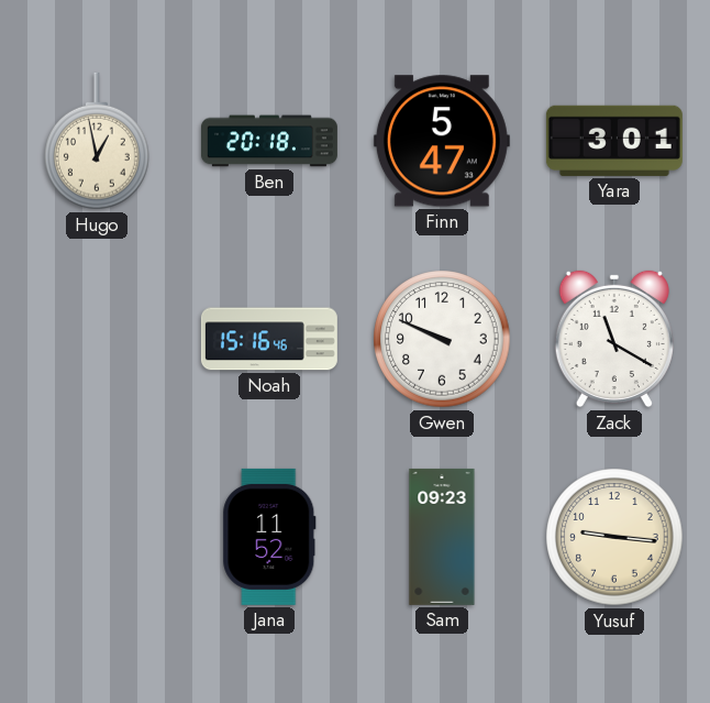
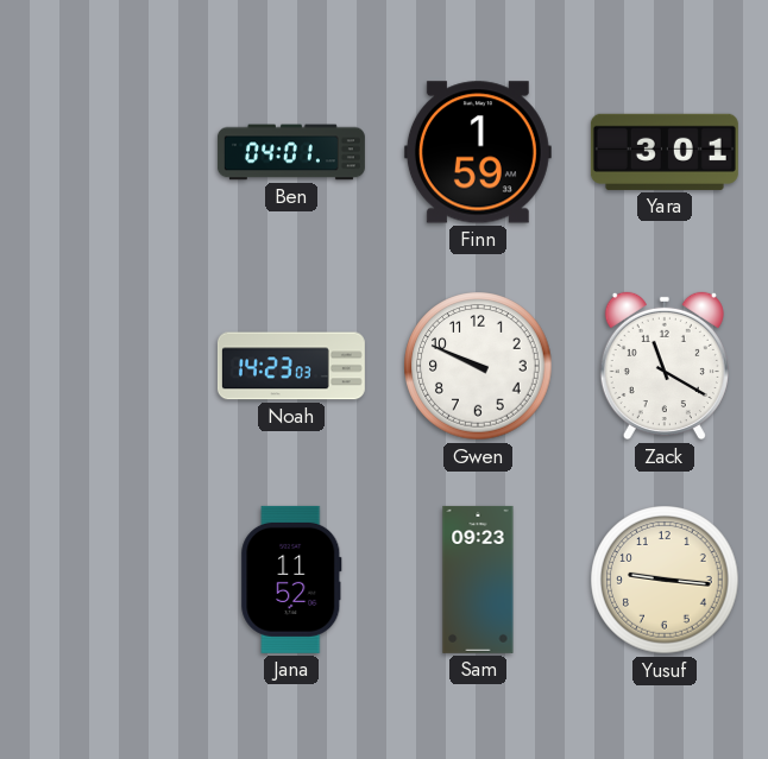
Hugo: 12:58 -> none
Ben: 20:18 -> 04:01
Finn: 5:47 -> 1:59
Noah: 15:16 -> 14:23
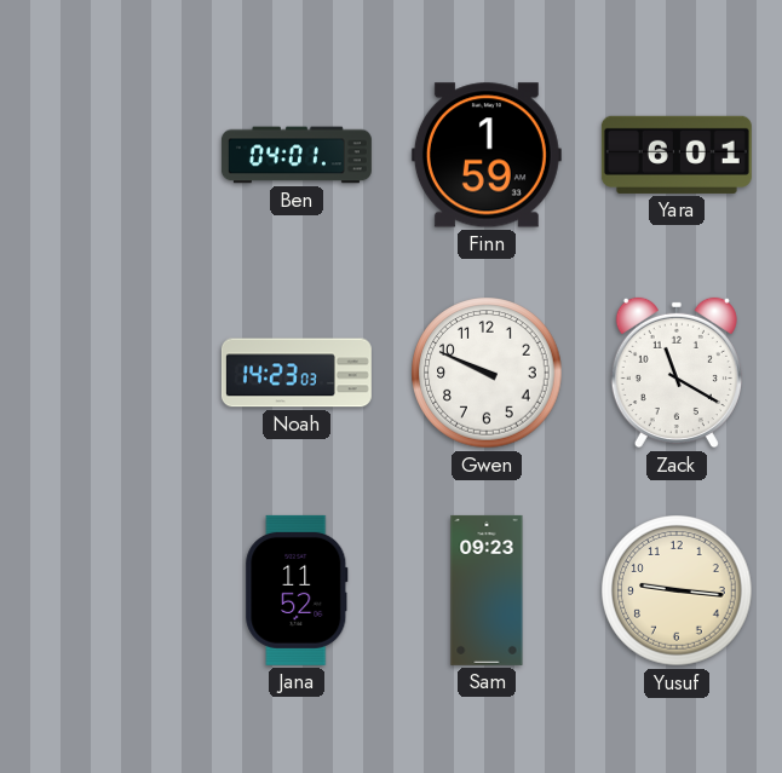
Yara: 3:01 -> 6:01
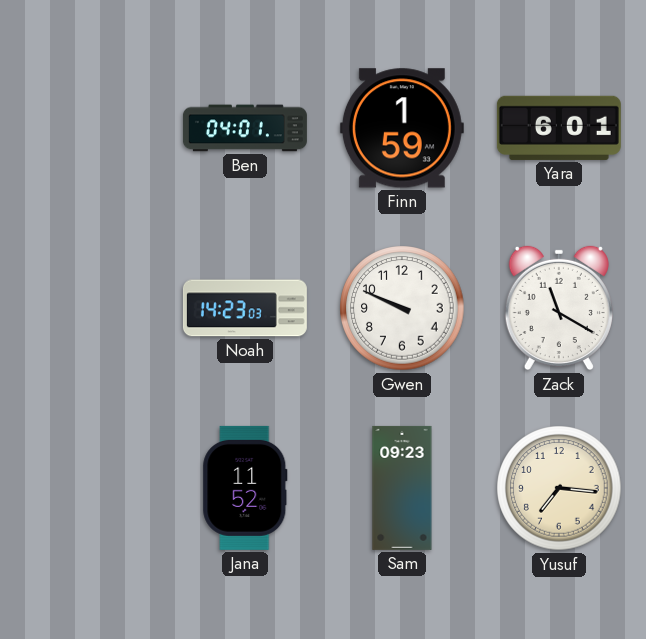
Yusuf: 9:16 -> 7:16
